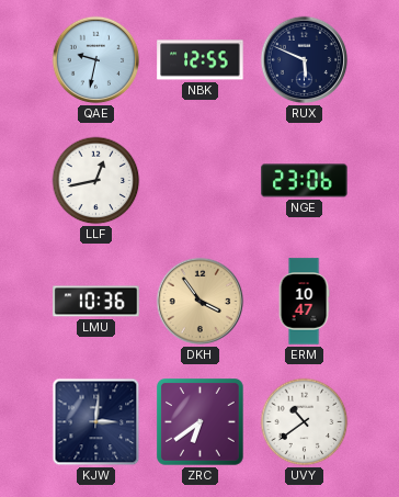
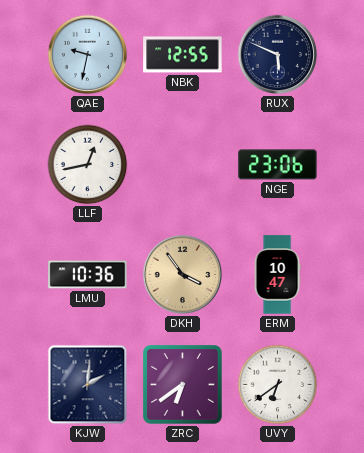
KJW: 3:01 -> 2:01
UVY: 10:39 -> 6:39
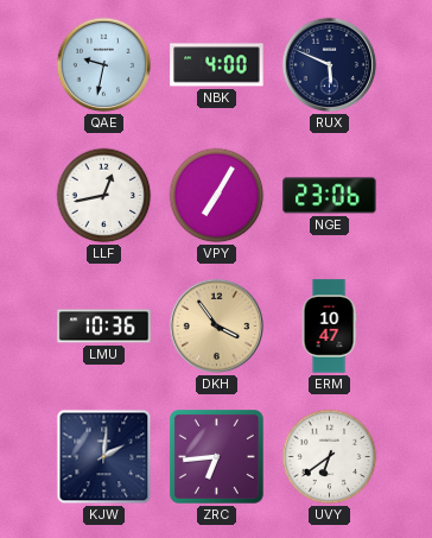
NBK: 12:55 -> 4:00
VPY: none -> 7:05
ZRC: 6:39 -> 6:44
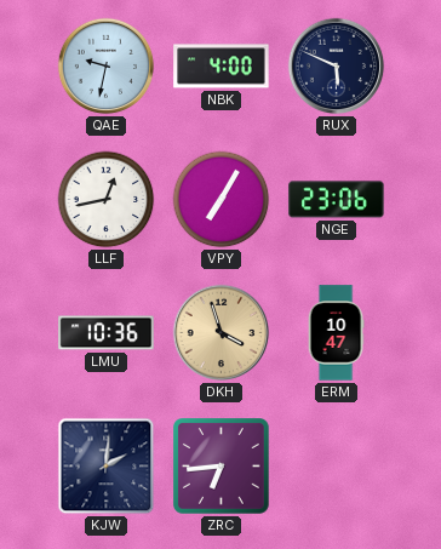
DKH: 3:54 -> 3:57
UVY: 6:39 -> none
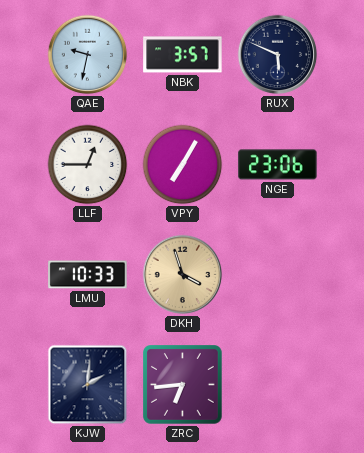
NBK: 4:00 -> 3:57
LLF: 12:43 -> 12:45
LMU: 10:36 -> 10:33
ERM: 10:47 -> none
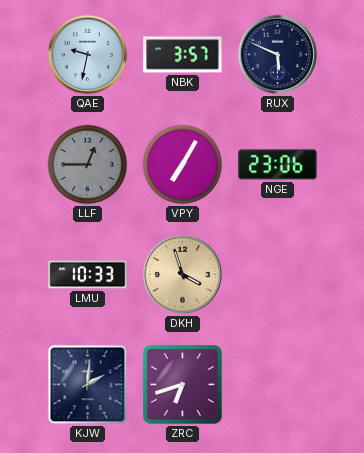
LLF dial: white -> grey
ZRC: 6:44 -> 6:42
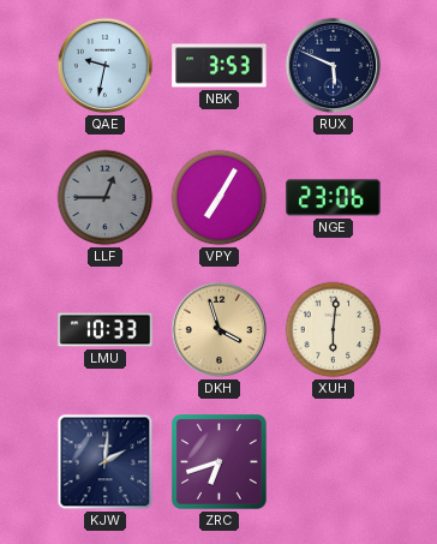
NBK: 3:57 -> 3:53
XUH: none -> 6:01
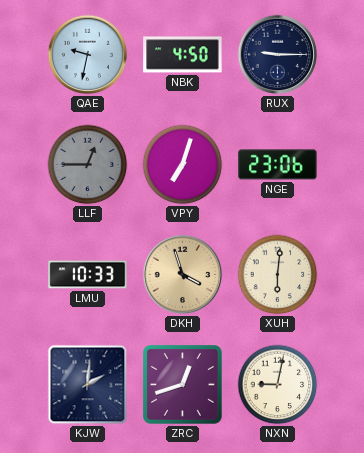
NBK: 3:53 -> 4:50
RUX: 5:49 -> 9:15
VPY: 7:05 -> 7:03
ZRC: 6:42 -> 12:42
NXN: none -> 9:02
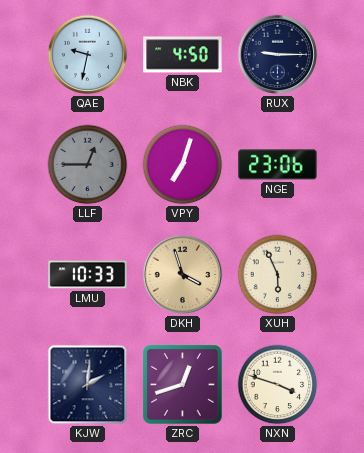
XUH: 6:01 -> 5:56
NXN: 9:02 -> 3:48
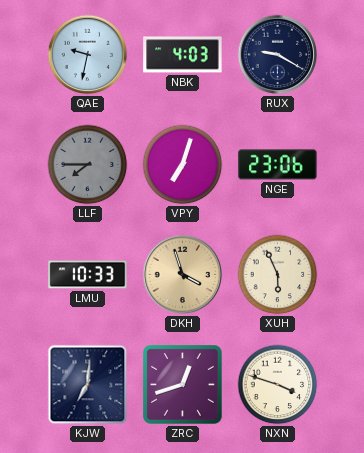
NBK: 4:50 -> 4:03
RUX: 9:15 -> 9:20
LLF: 12:45 -> 7:45
KJW: 2:01 -> 7:01
